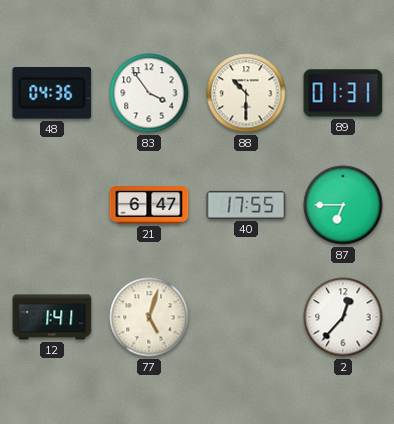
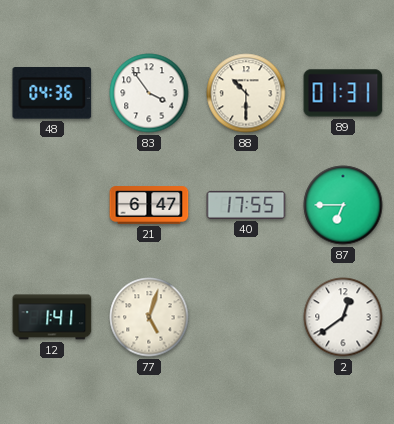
2: 12:37 -> 12:39
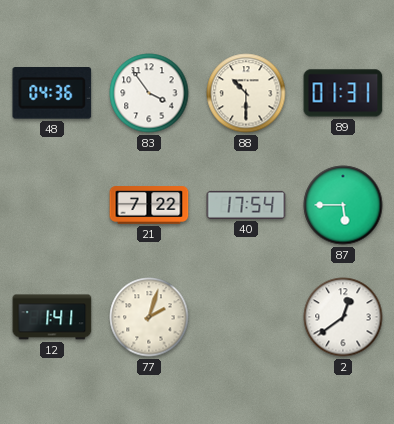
21: 6:47 -> 7:22
40: 17:55 -> 17:54
87: 6:45 -> 5:45
77: 5:03 -> 2:03
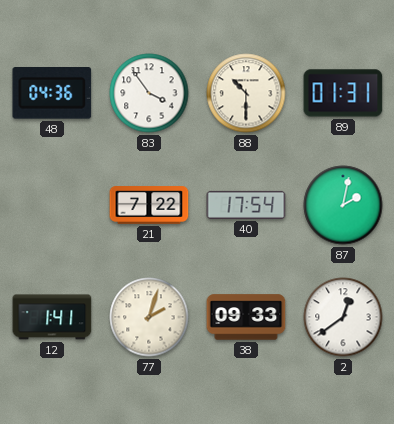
87: 5:45 -> 2:02
38: none -> 09:33
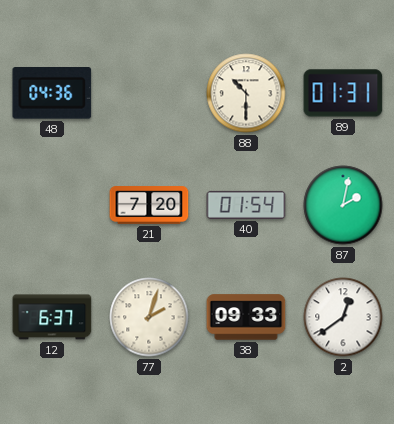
83: 3:54 -> none
21: 7:22 -> 7:20
40: 17:54 -> 01:54
12: 1:41 -> 6:37
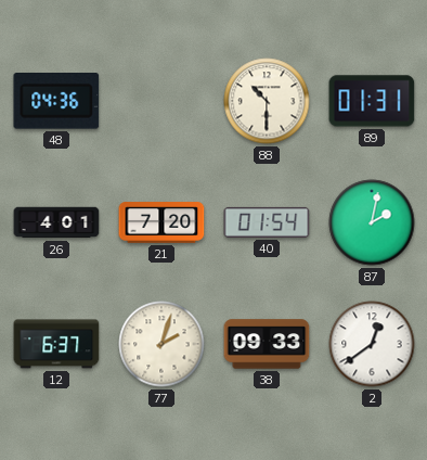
26: none -> 4:01
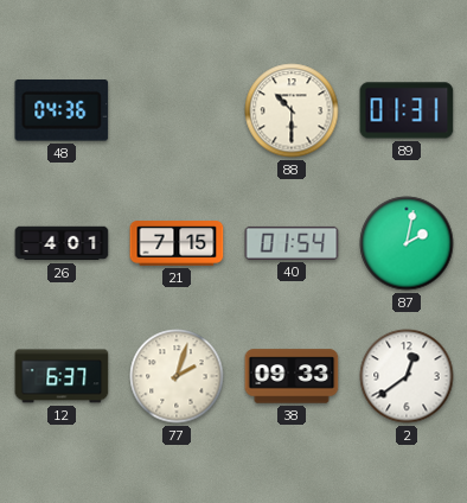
21: 7:20 -> 7:15
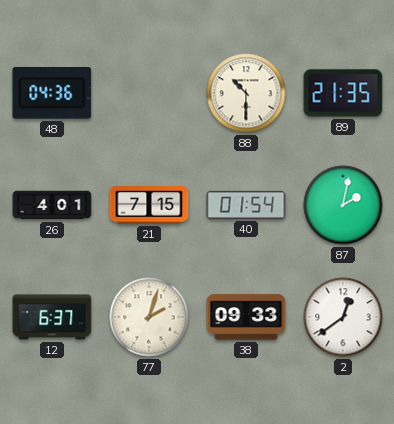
89: 01:31 -> 21:35
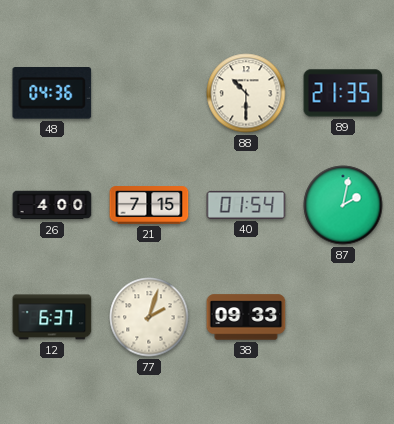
26: 4:01 -> 4:00
2: 12:39 -> none
